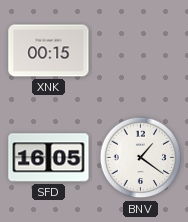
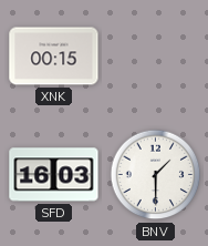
SFD: 16:05 -> 16:03
BNV: 1:21 -> 1:30
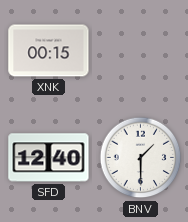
SFD: 16:03 -> 12:40
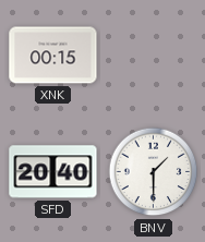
SFD: 12:40 -> 20:40
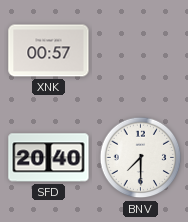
XNK: 00:15 -> 00:57
BNV: 1:30 -> 7:30
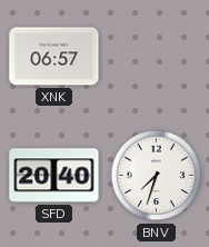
XNK: 00:57 -> 06:57
BNV: 7:30 -> 7:33
